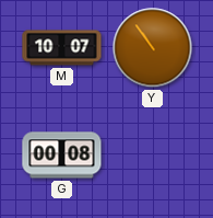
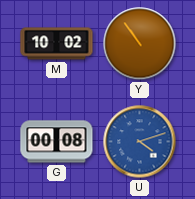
M: 10:07 -> 10:02
U: none -> 4:12
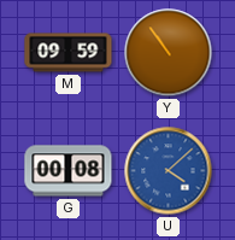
M: 10:02 -> 09:59
U: 4:12 -> 4:08
